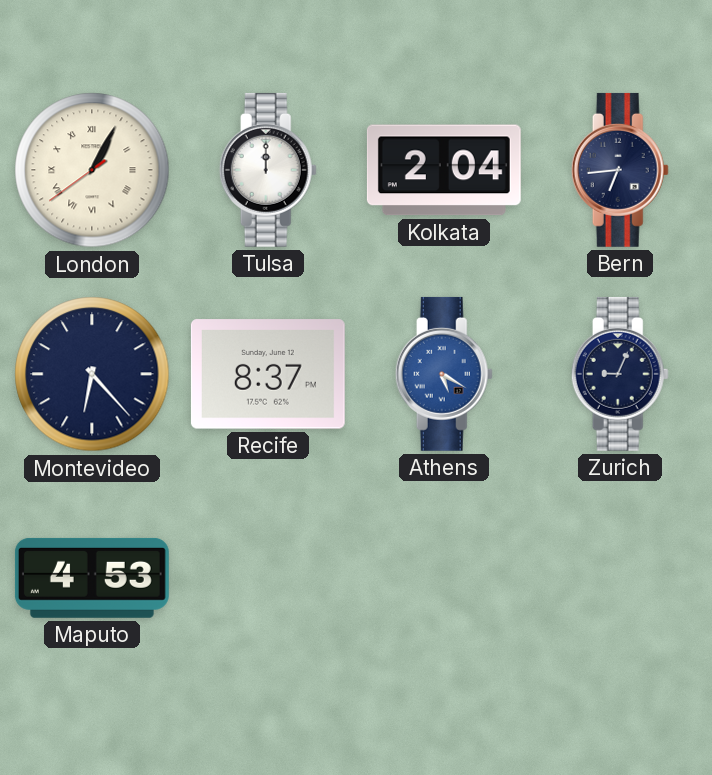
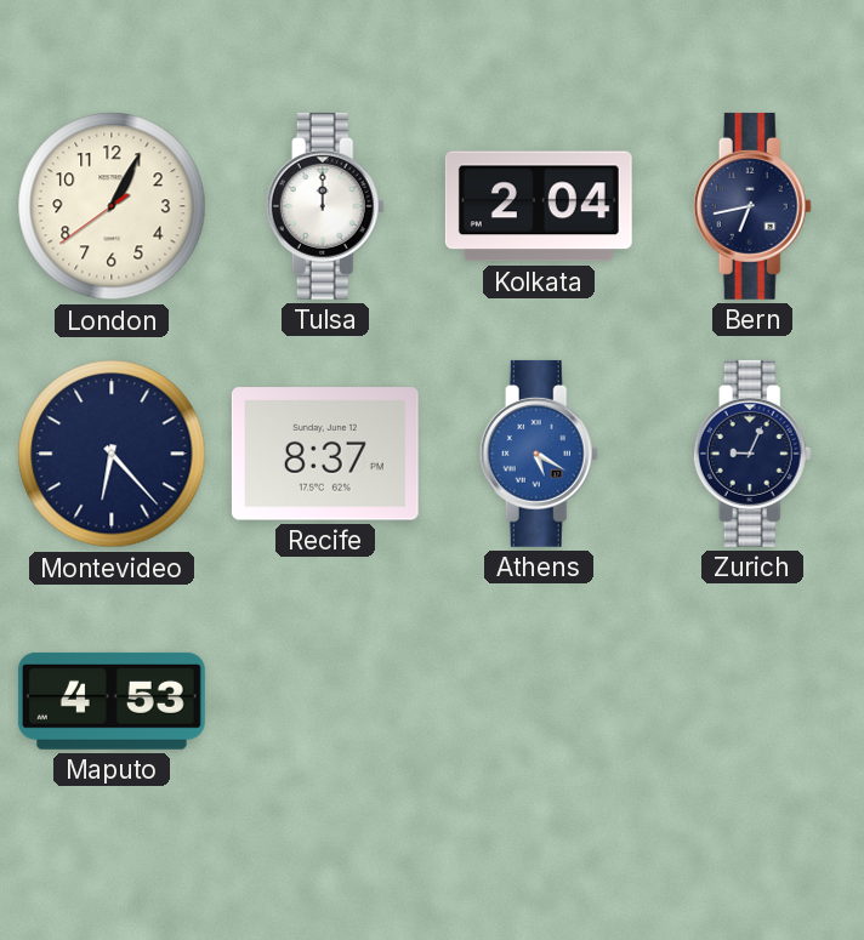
London numerals: Roman -> Arabic
Bern: 6:44 -> 6:43
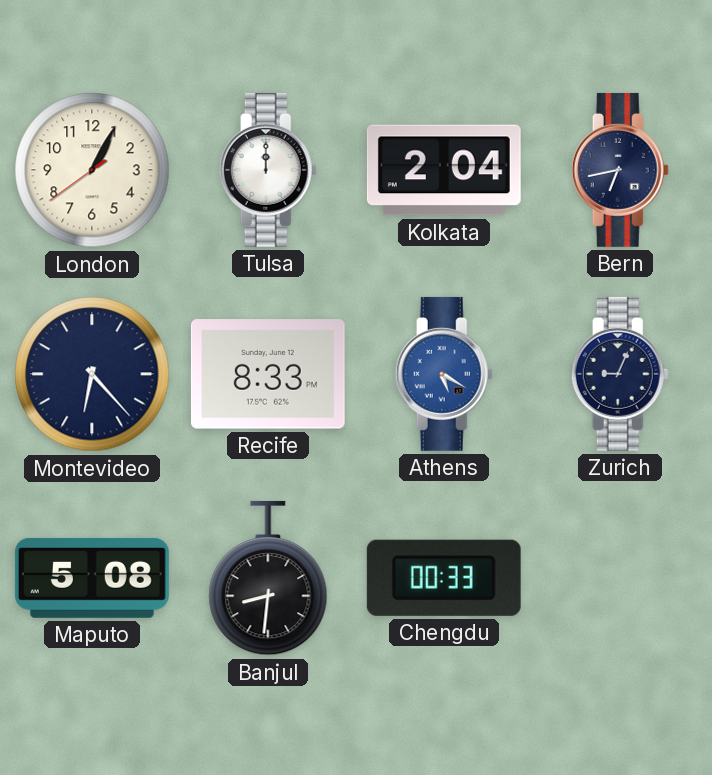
Recife: 8:37 -> 8:33
Maputo: 4:53 -> 5:08
Banjul: none -> 8:31
Chengdu: none -> 00:33
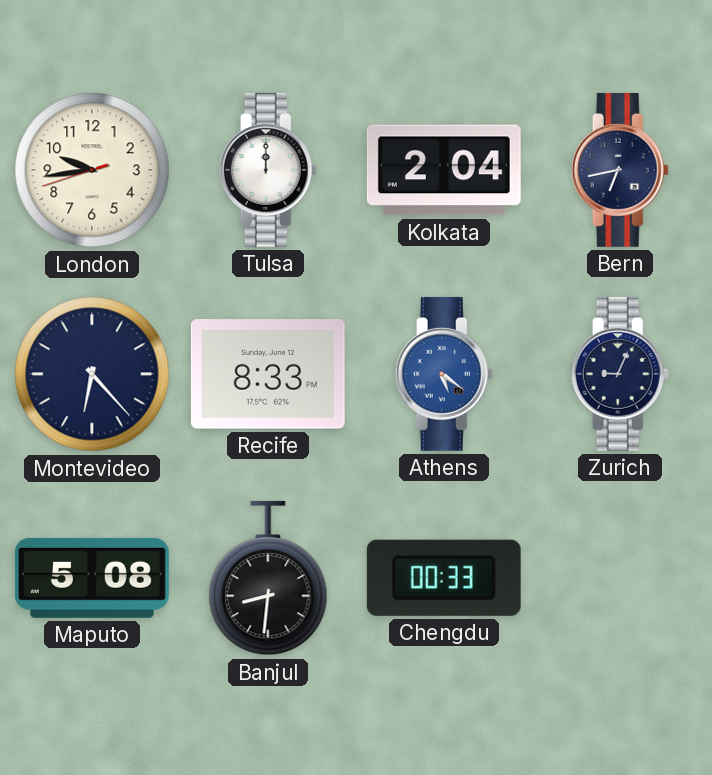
London: 1:04 -> 9:43
Athens: 5:20 -> 5:21
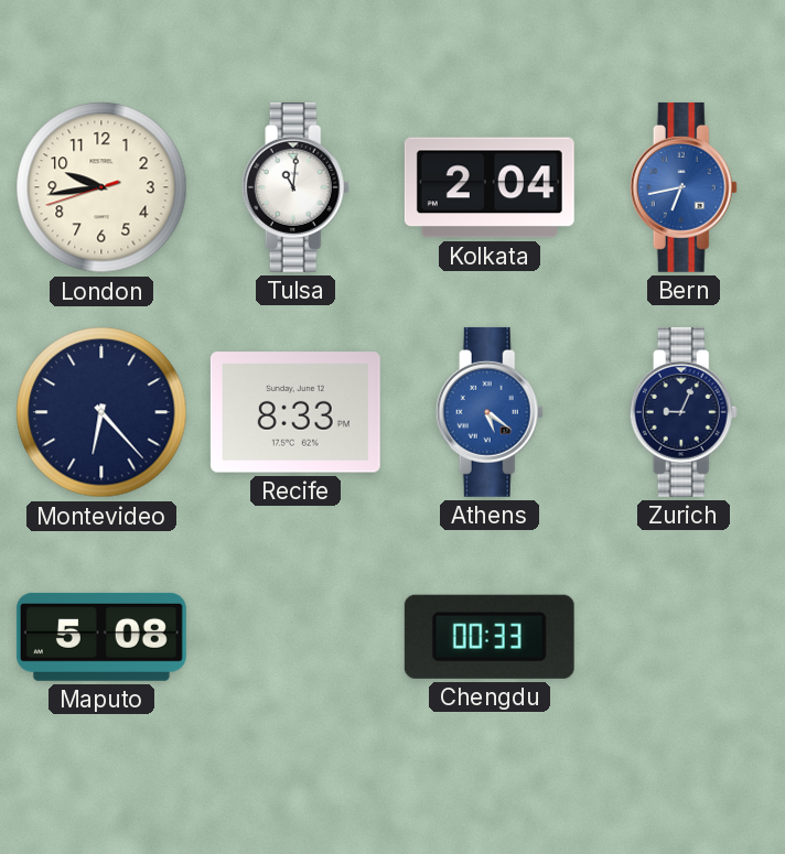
Tulsa: 12:00 -> 11:01
Bern dial: navy -> blue
Banjul: 8:31 -> none
